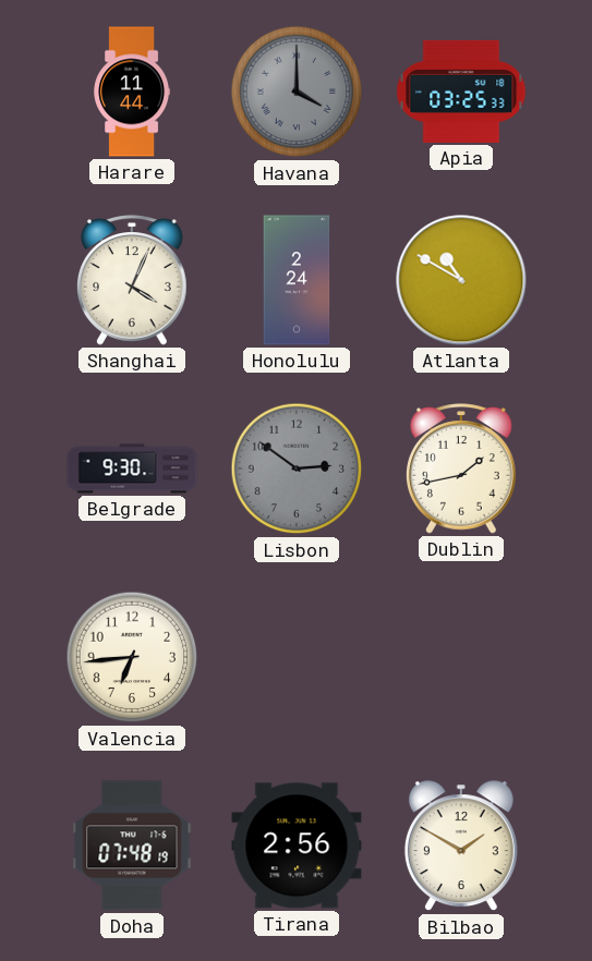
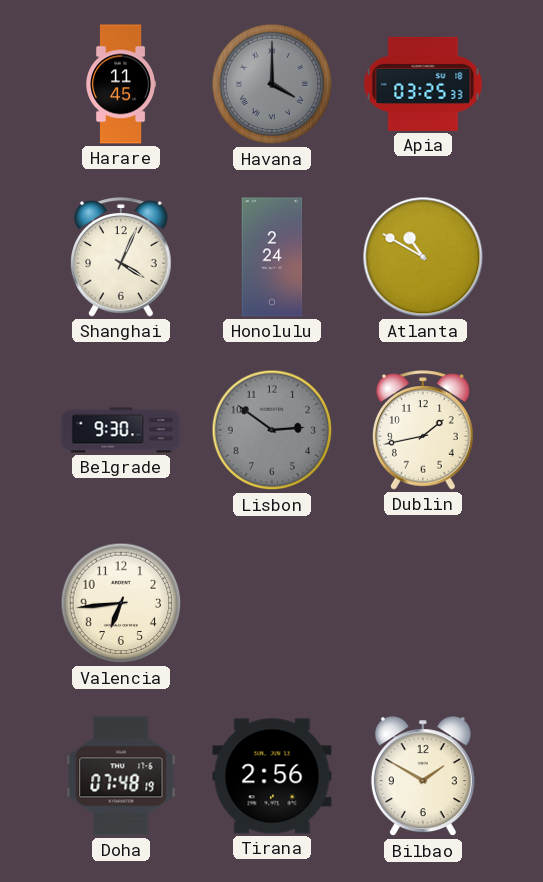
Harare: 11:44 -> 11:45
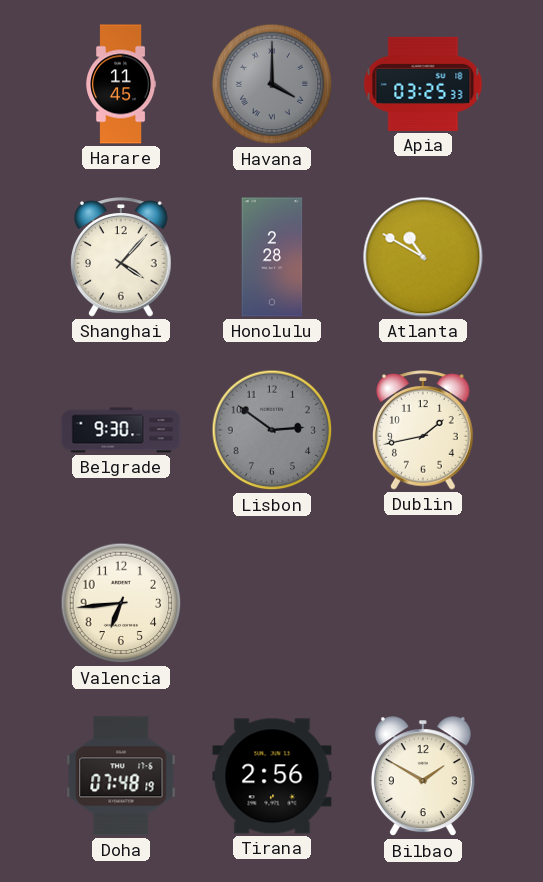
Shanghai: 4:04 -> 4:07
Honolulu: 2:24 -> 2:28
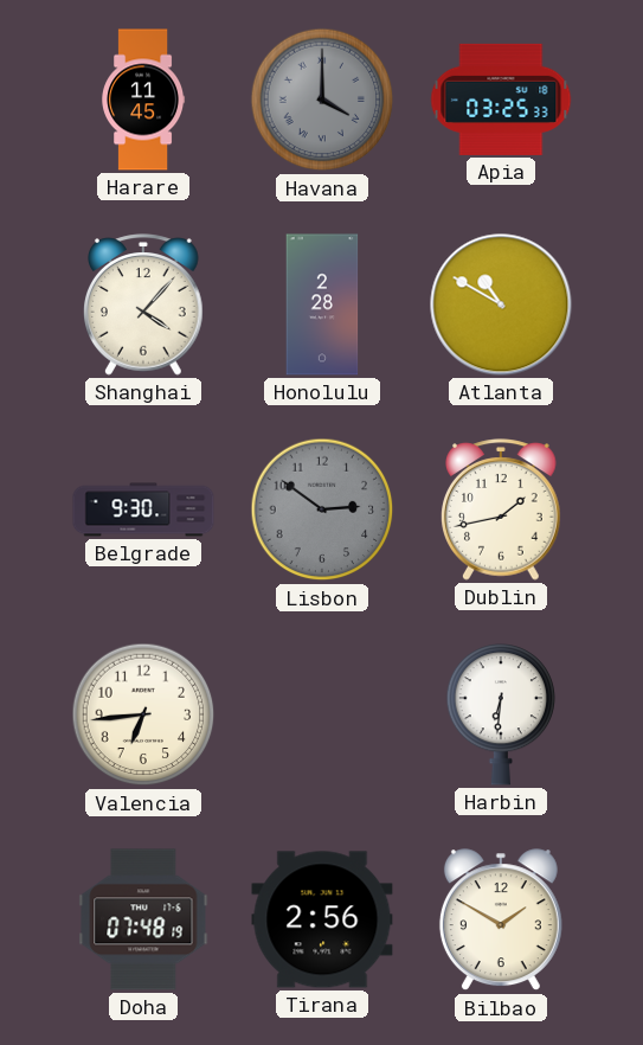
Harbin: none -> 6:31
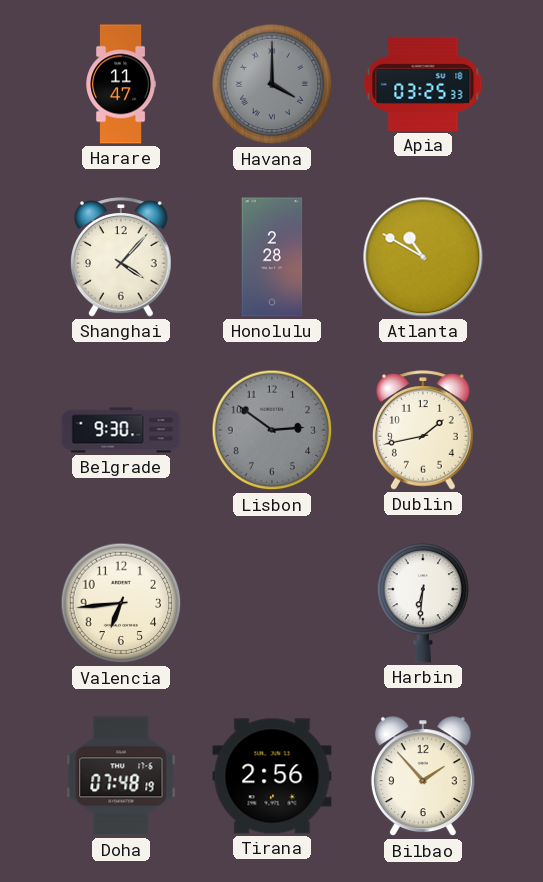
Harare: 11:45 -> 11:47
Bilbao: 1:50 -> 1:53
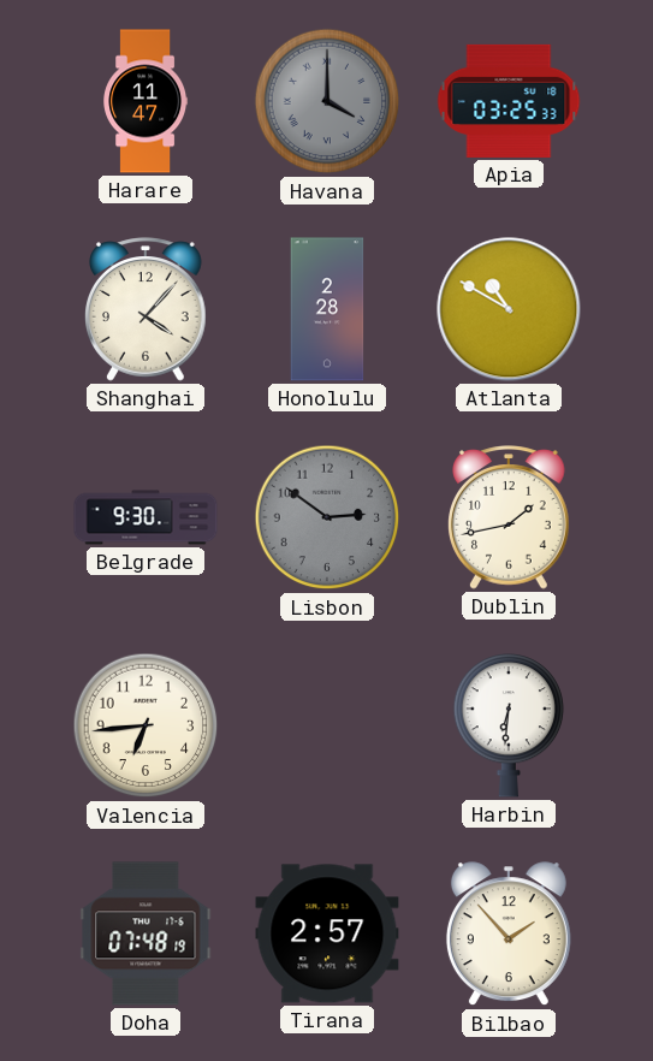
Tirana: 2:56 -> 2:57
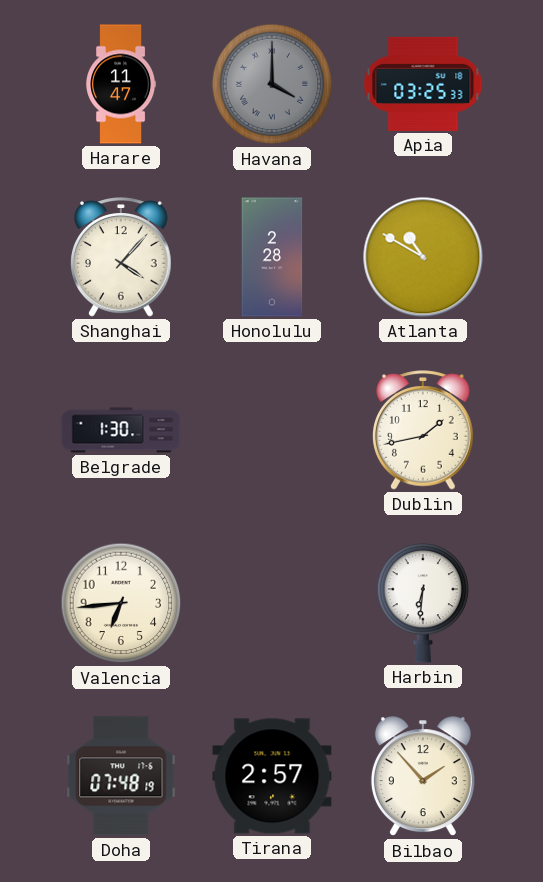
Belgrade: 9:30 -> 1:30
Lisbon: 2:51 -> none
